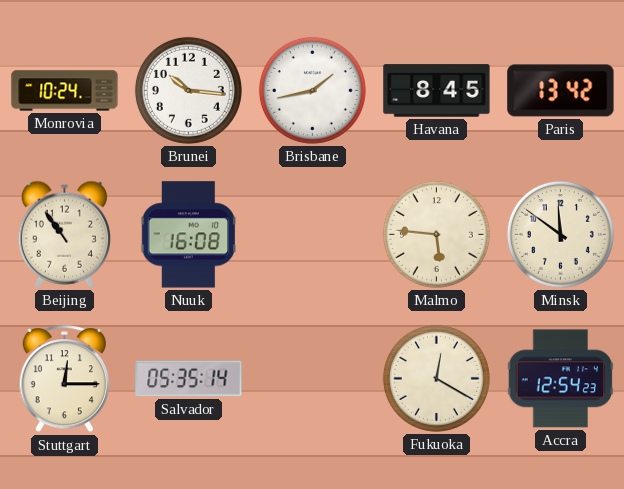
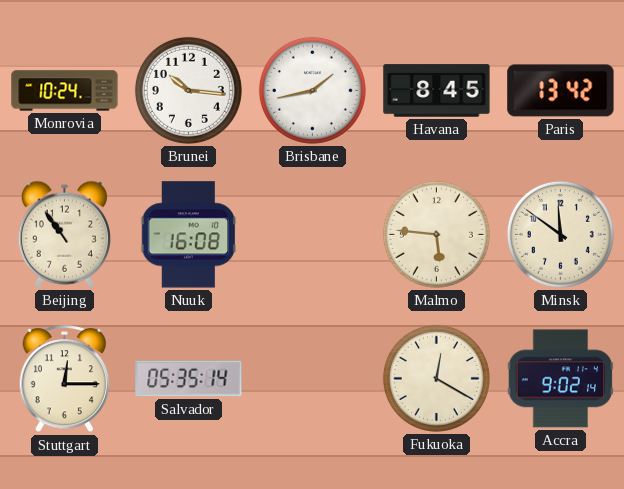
Accra: 12:54 -> 9:02
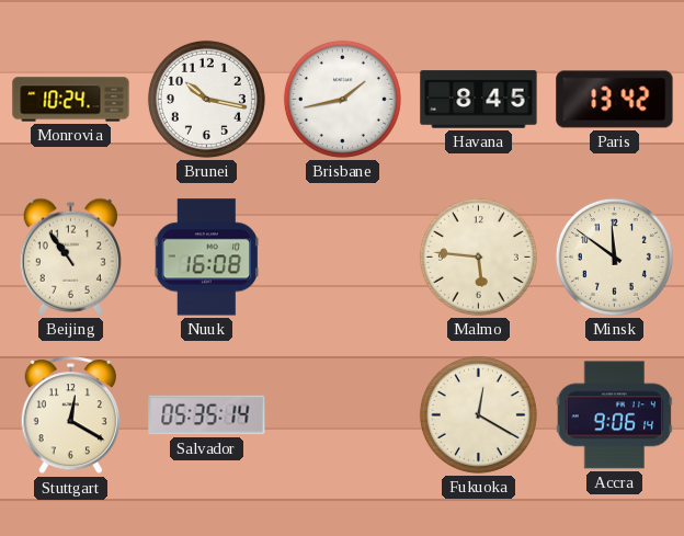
Brunei: 10:16 -> 10:17
Stuttgart: 12:15 -> 12:20
Accra: 9:02 -> 9:06
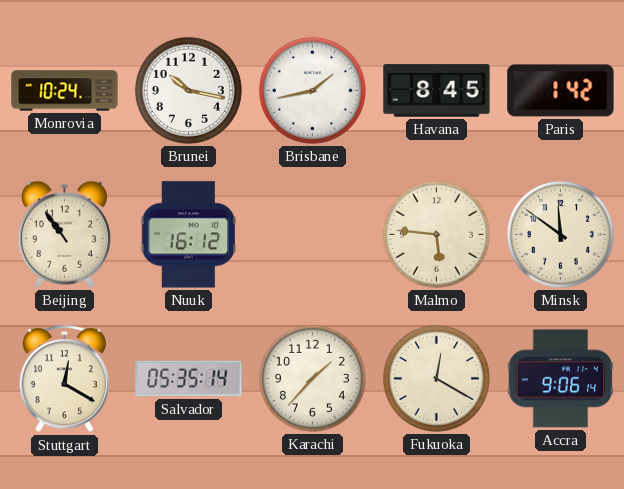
Paris: 13:42 -> 1:42
Nuuk: 16:08 -> 16:12
Karachi: none -> 1:37
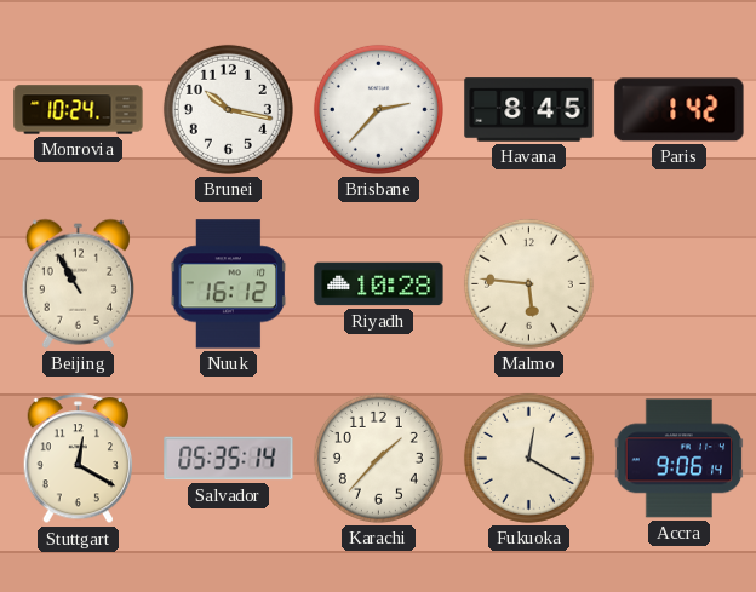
Brisbane: 1:43 -> 2:37
Beijing: 10:54 -> 10:55
Riyadh: none -> 10:28
Minsk: 11:51 -> none
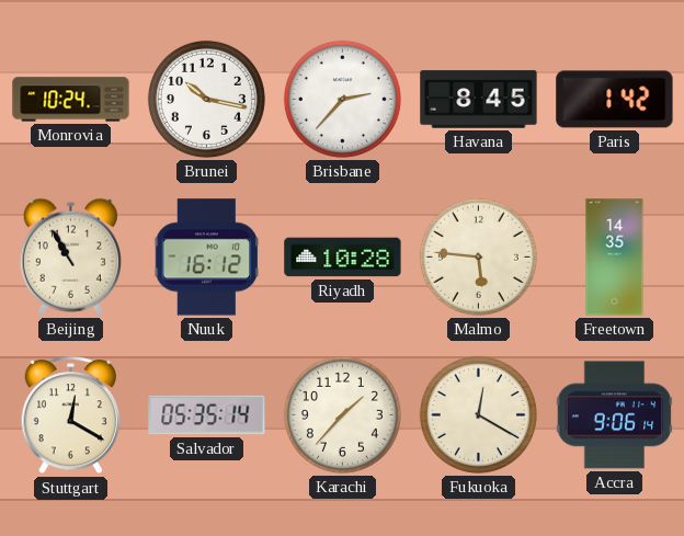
Freetown: none -> 14:35
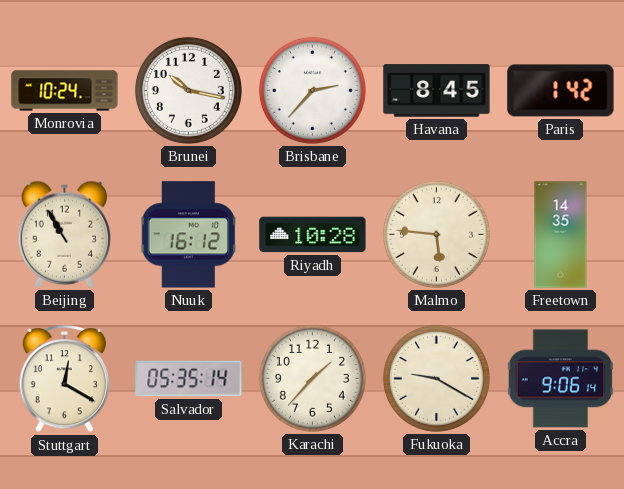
Fukuoka: 12:20 -> 9:20
